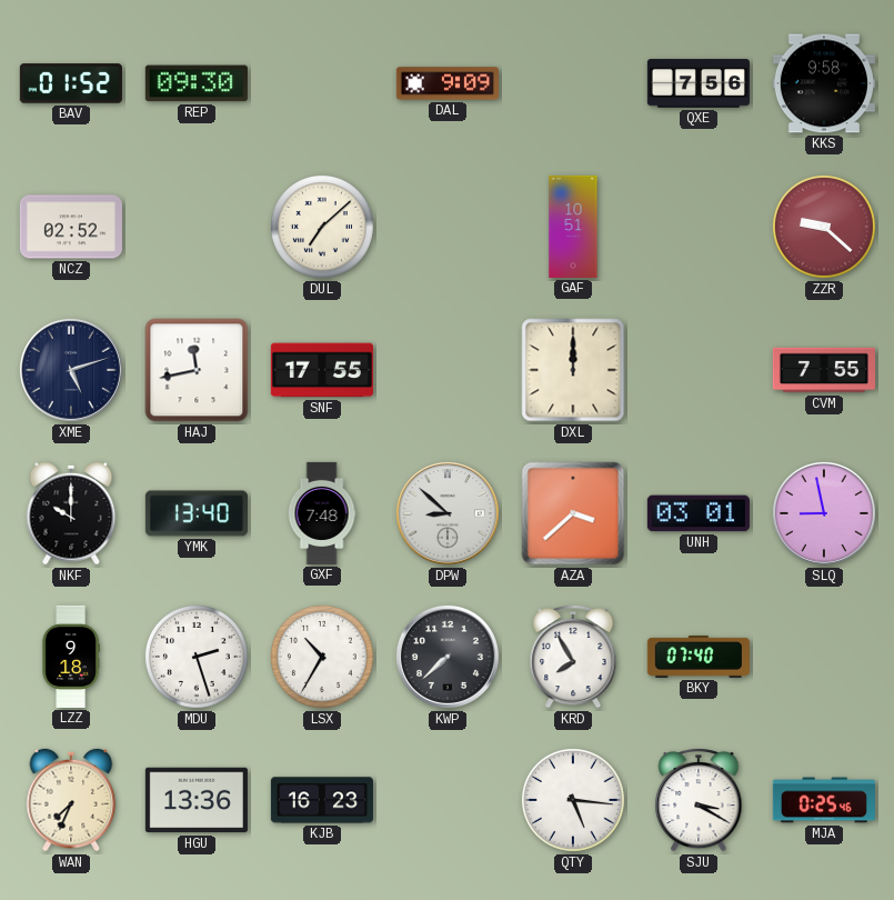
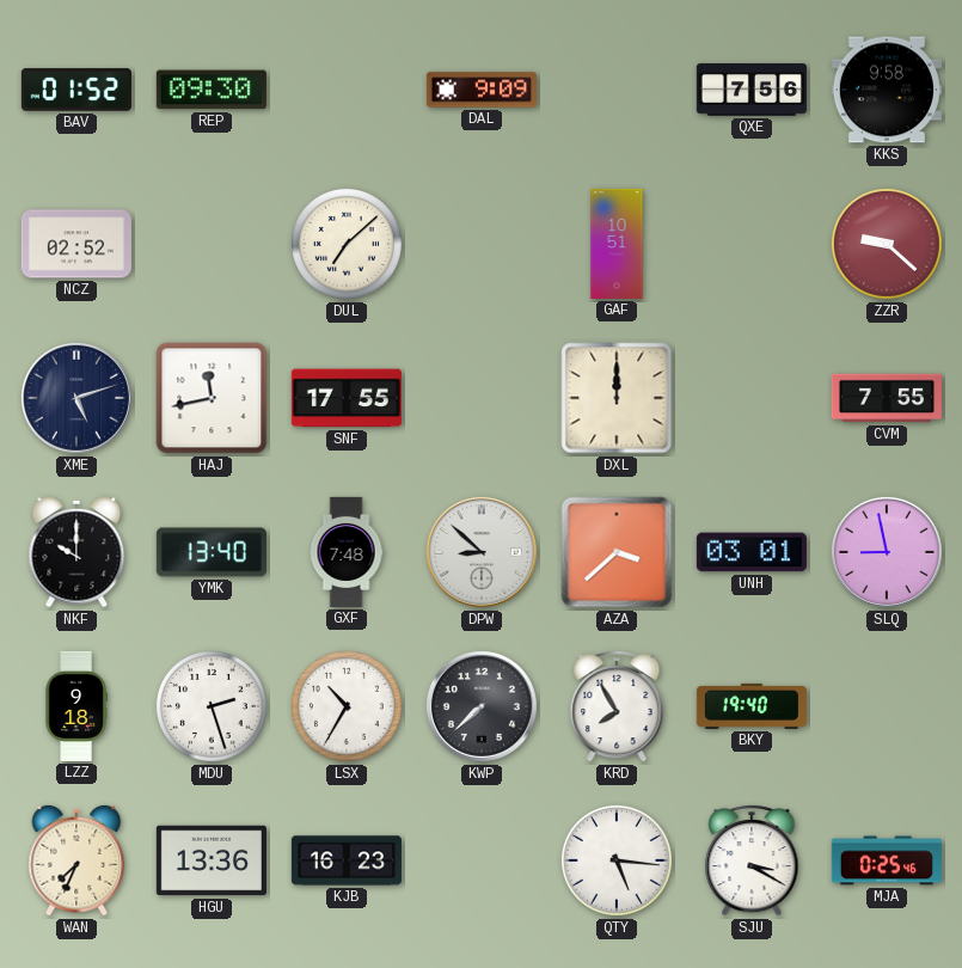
BKY: 07:40 -> 19:40
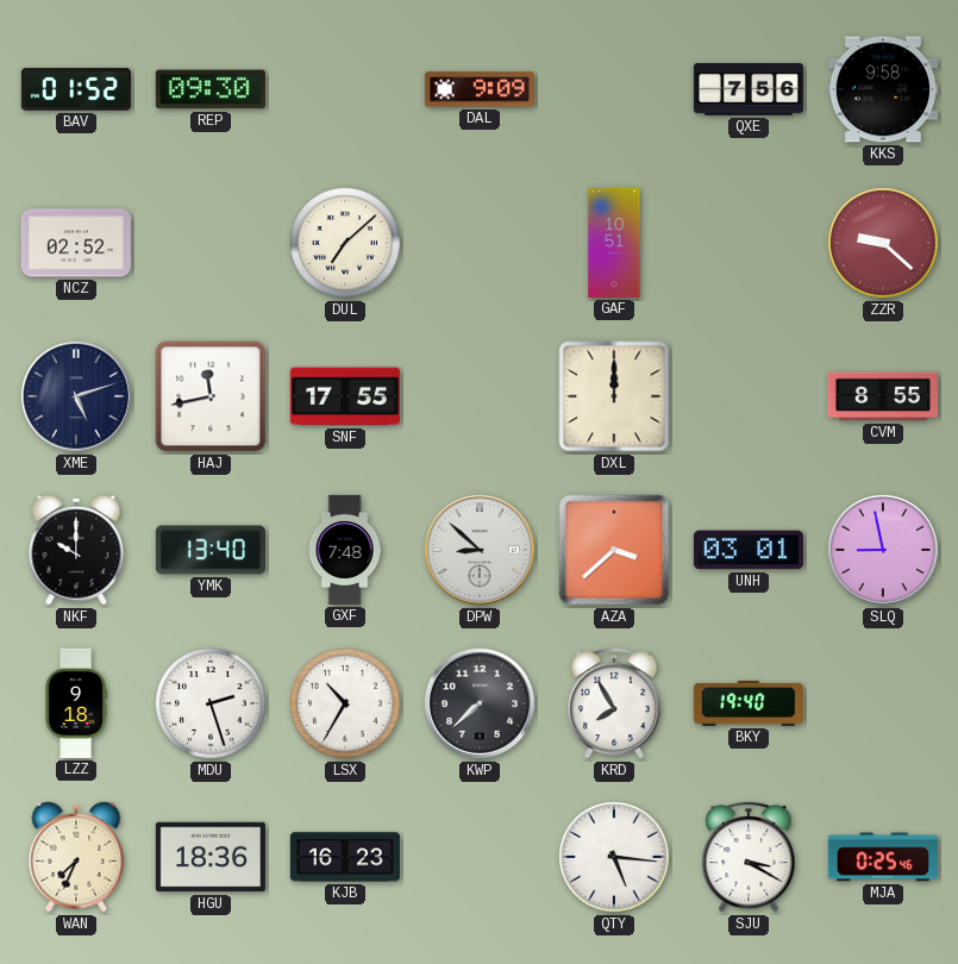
CVM: 7:55 -> 8:55
HGU: 13:36 -> 18:36
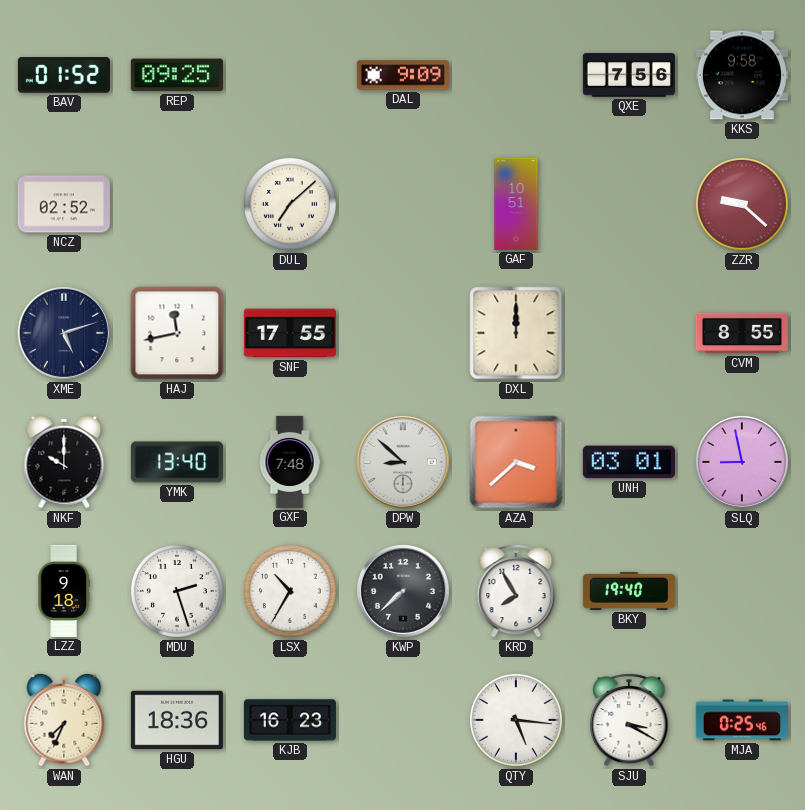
REP: 09:30 -> 09:25
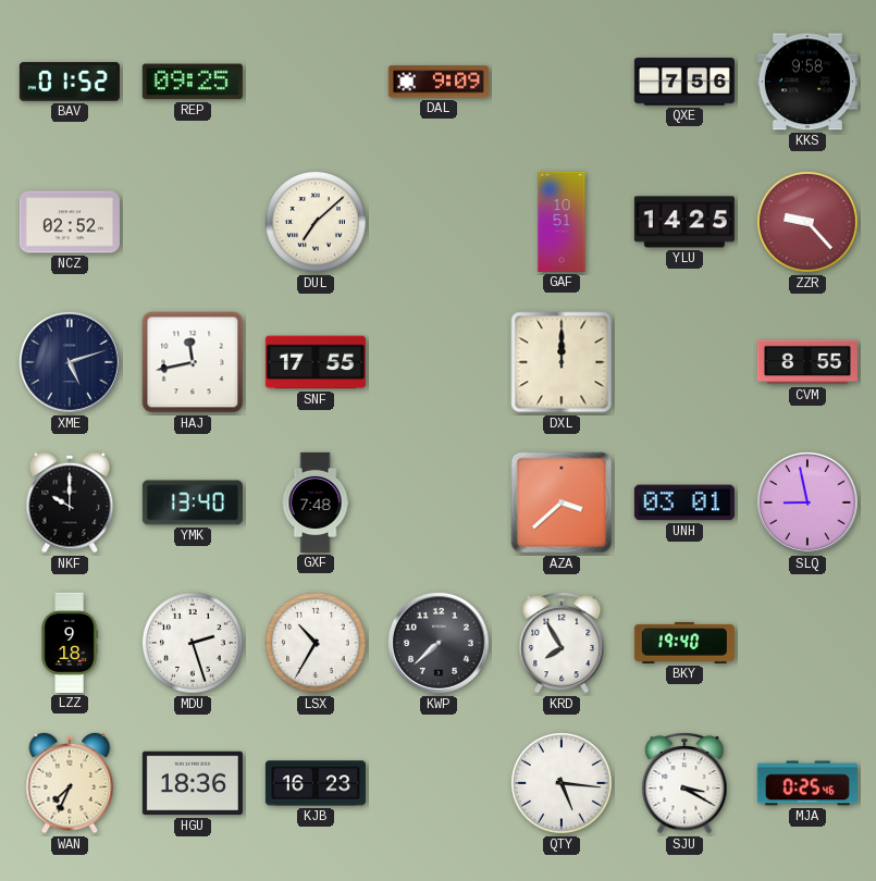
YLU: none -> 14:25
ZZR: 9:22 -> 9:23
DPW: 8:52 -> none
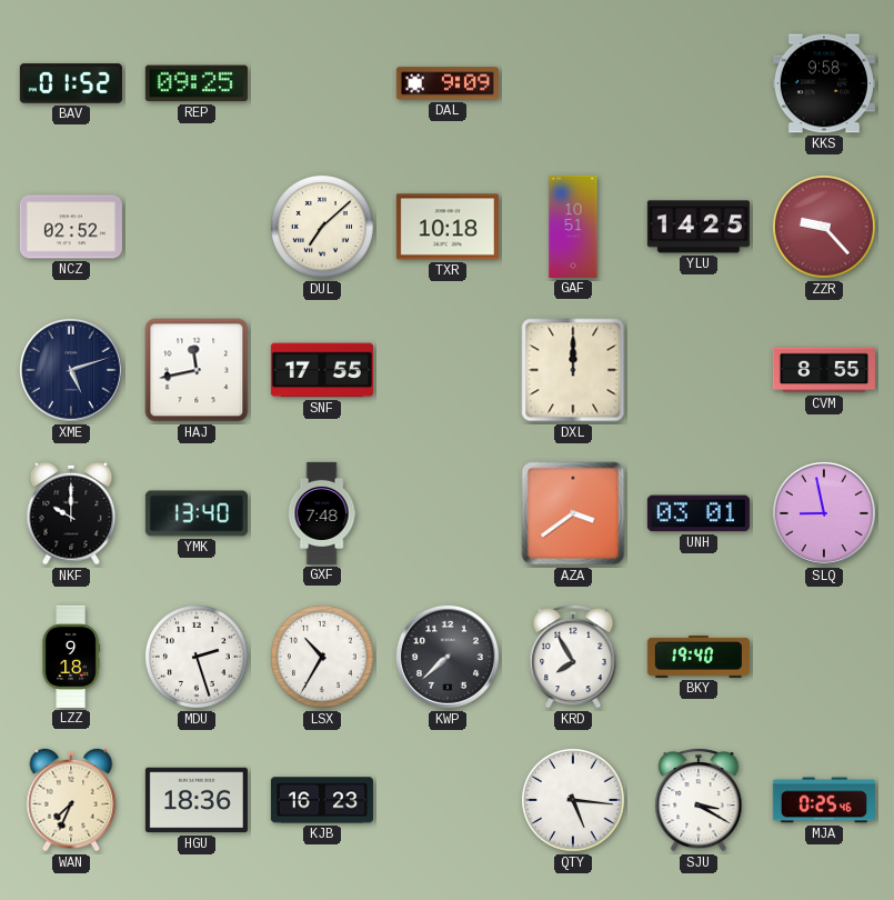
QXE: 7:56 -> none
TXR: none -> 10:18
AZA: 3:38 -> 3:39
